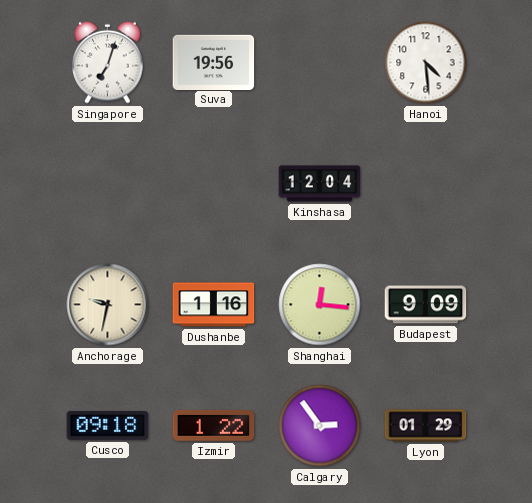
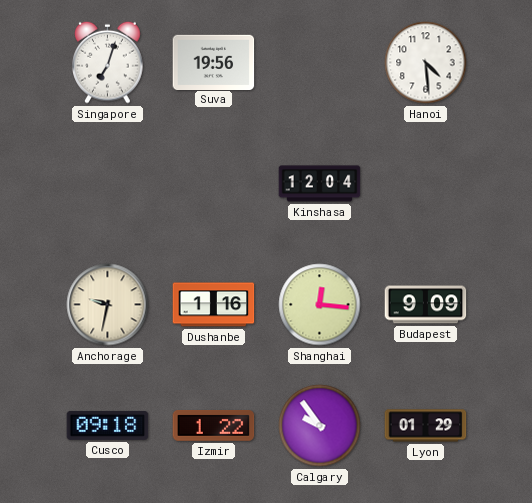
Calgary: 2:54 -> 9:54
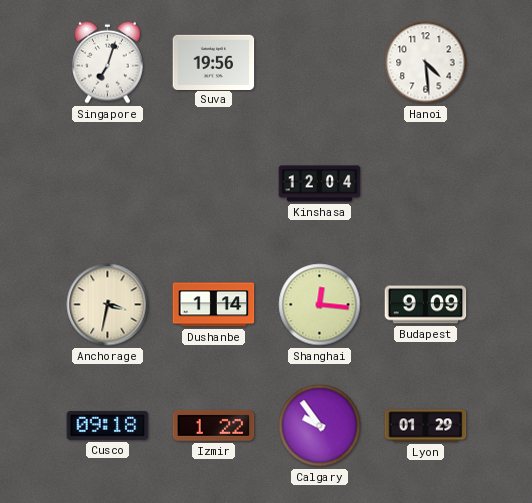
Anchorage: 9:32 -> 3:32
Dushanbe: 1:16 -> 1:14
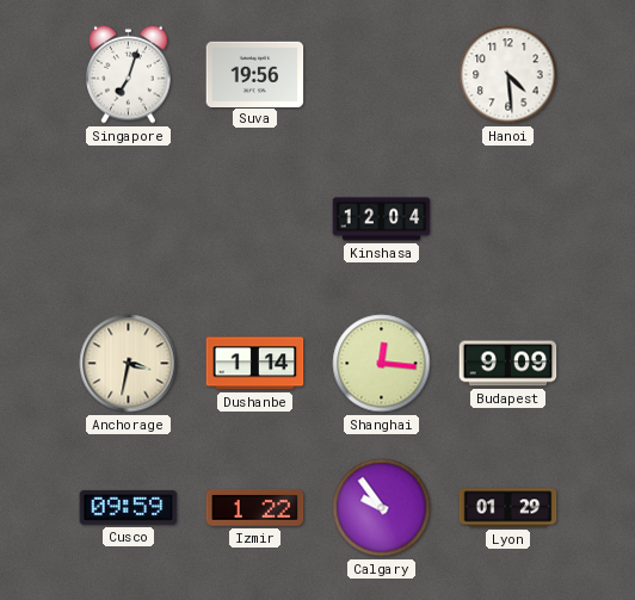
Cusco: 09:18 -> 09:59
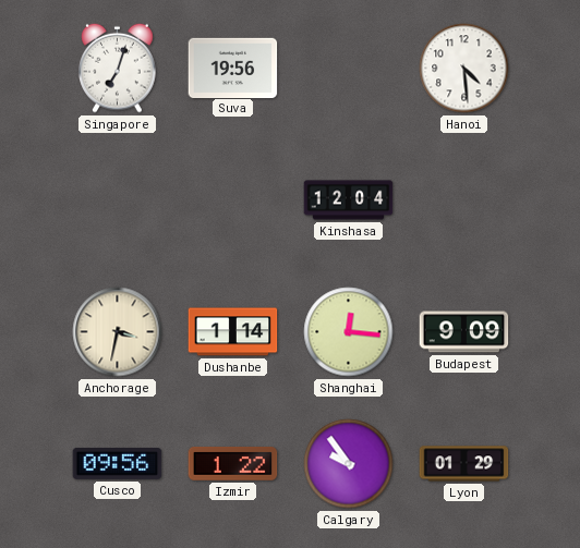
Cusco: 09:59 -> 09:56
